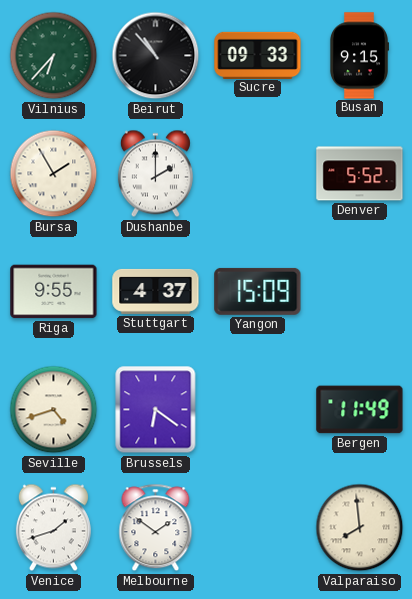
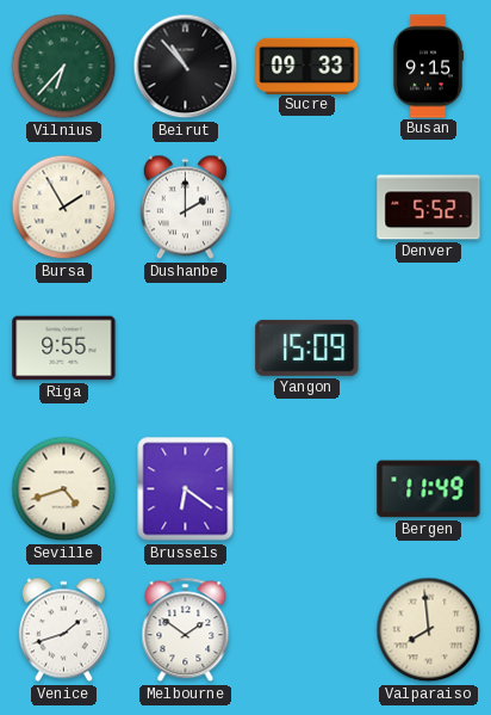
Stuttgart: 4:37 -> none
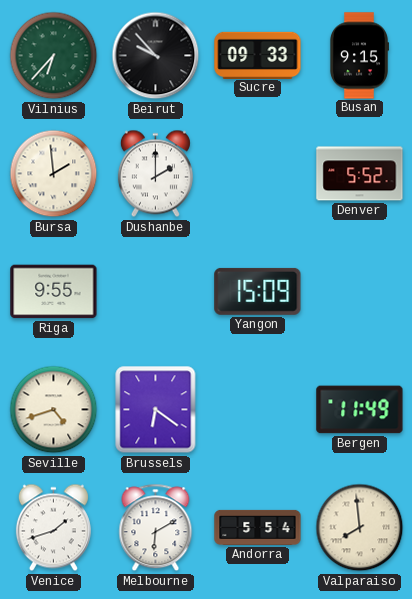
Beirut: 10:53 -> 9:53
Bursa: 1:55 -> 1:59
Melbourne: 1:51 -> 6:10
Andorra: none -> 5:54
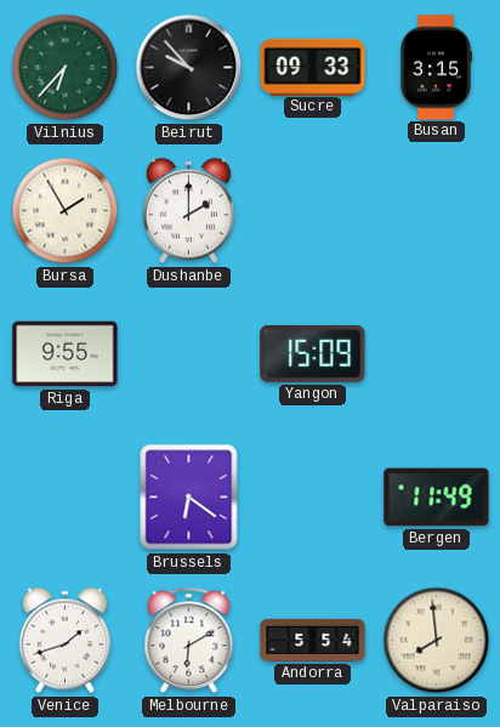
Busan: 9:15 -> 3:15
Bursa: 1:59 -> 1:55
Denver: 5:52 -> none
Seville: 4:42 -> none
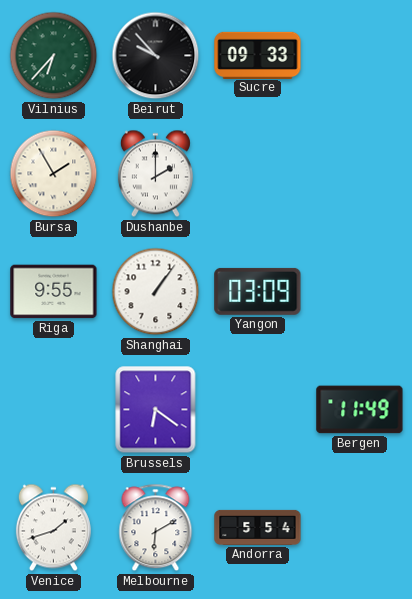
Busan: 3:15 -> none
Shanghai: none -> 1:06
Yangon: 15:09 -> 03:09
Valparaiso: 7:59 -> none
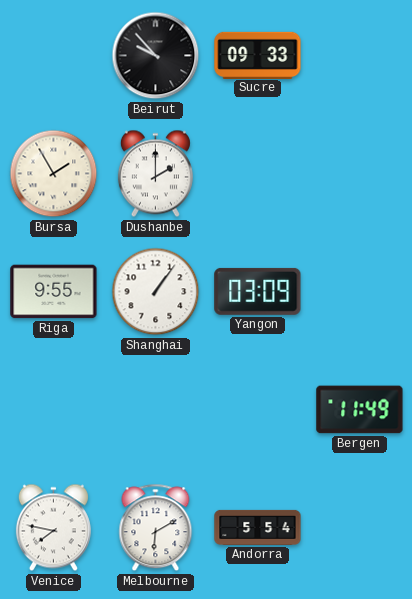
Vilnius: 6:37 -> none
Brussels: 6:21 -> none
Venice: 1:42 -> 7:47
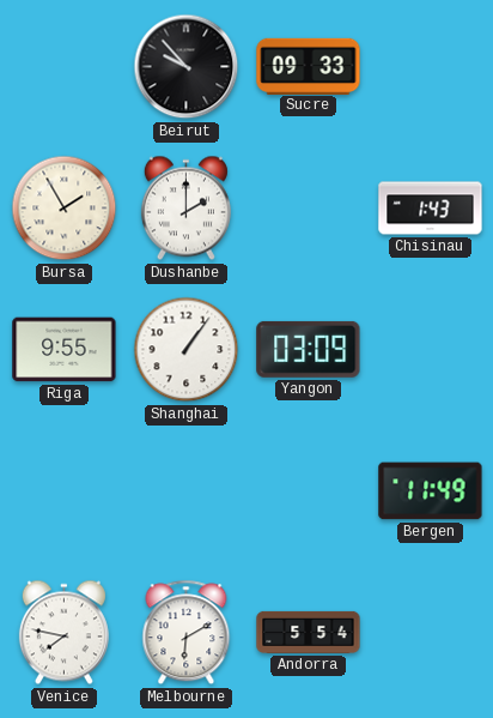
Chisinau: none -> 1:43
